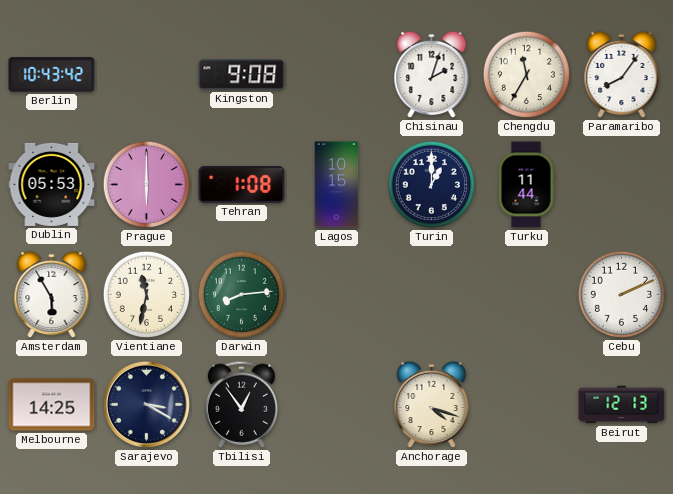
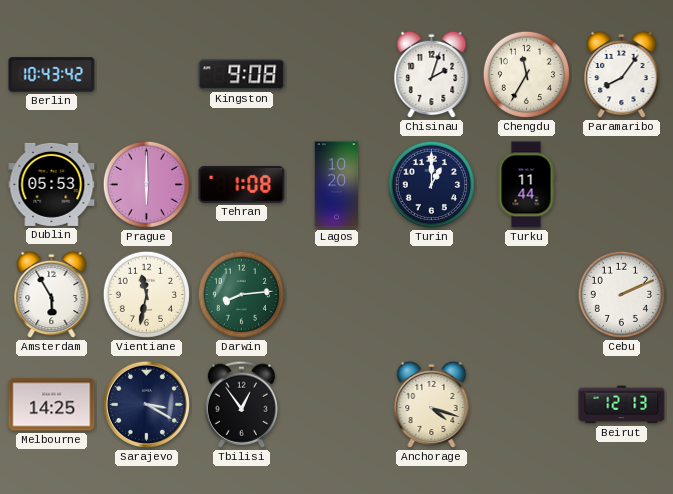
Lagos: 10:15 -> 10:20
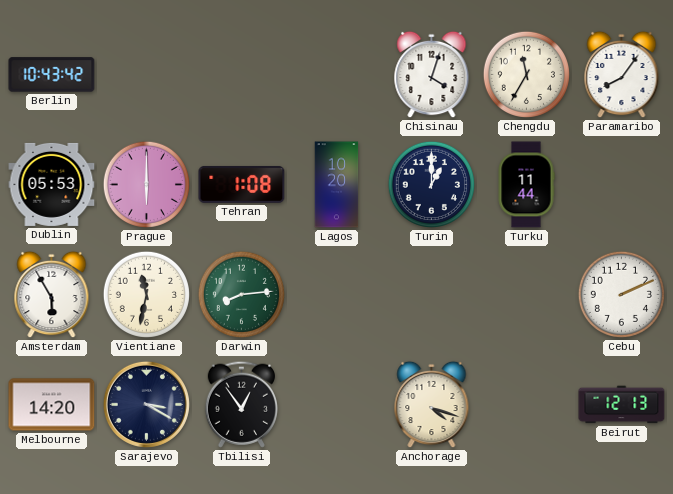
Kingston: 9:08 -> none
Chisinau: 2:03 -> 4:03
Melbourne: 14:25 -> 14:20
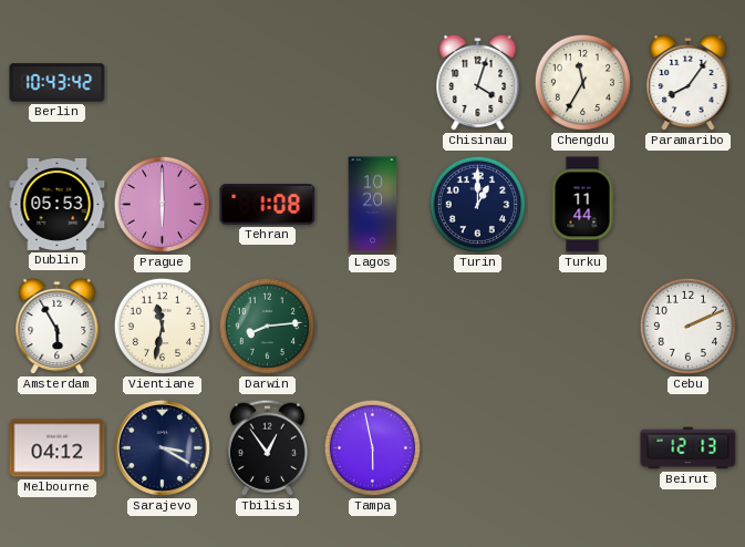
Melbourne: 14:20 -> 04:12
Tampa: none -> 5:58
Anchorage: 4:18 -> none
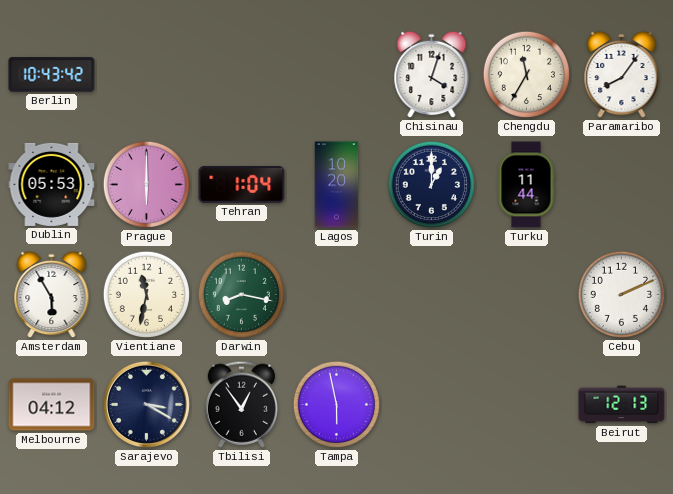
Tehran: 1:08 -> 1:04
Darwin: 8:14 -> 8:17
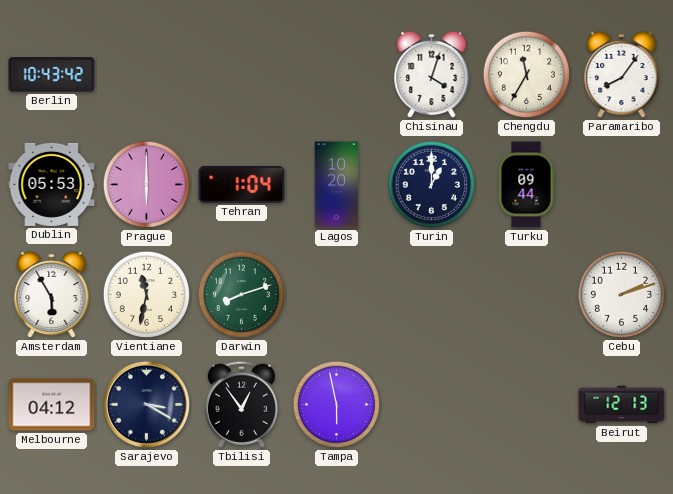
Turku: 11:44 -> 09:44
Darwin: 8:17 -> 8:12
Cebu: 2:11 -> 2:12
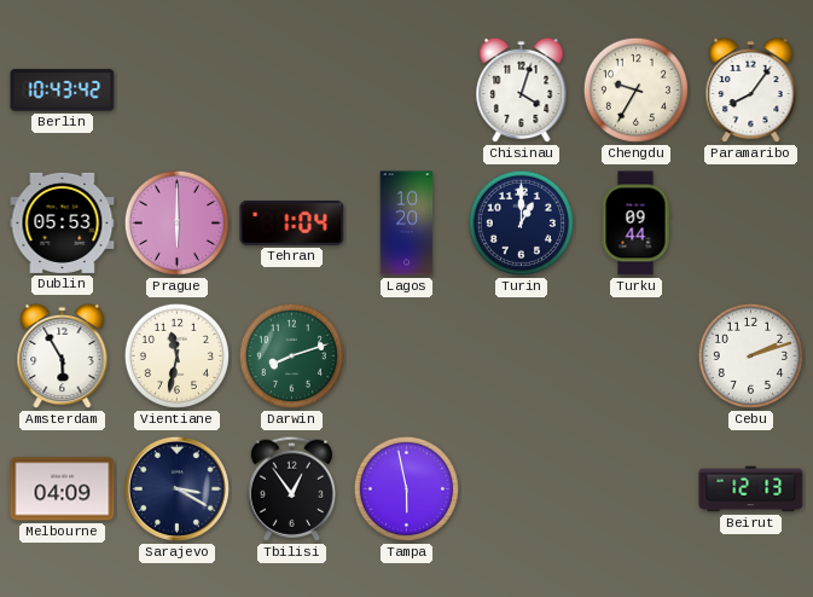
Chengdu: 11:35 -> 9:35
Melbourne: 04:12 -> 04:09
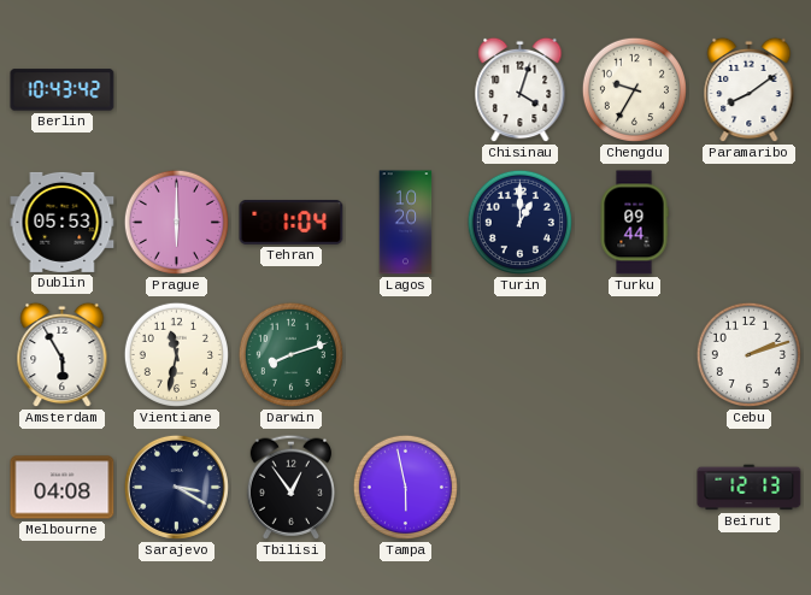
Paramaribo: 8:06 -> 8:09
Melbourne: 04:09 -> 04:08
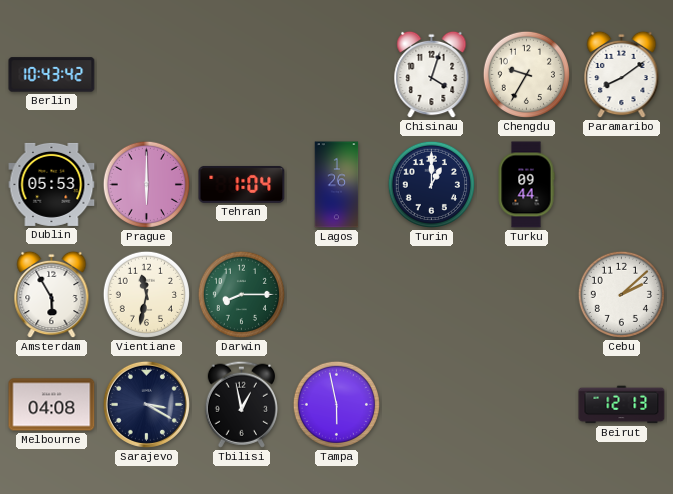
Lagos: 10:20 -> 1:26
Darwin: 8:12 -> 8:15
Cebu: 2:12 -> 2:08
Tbilisi: 12:54 -> 12:58
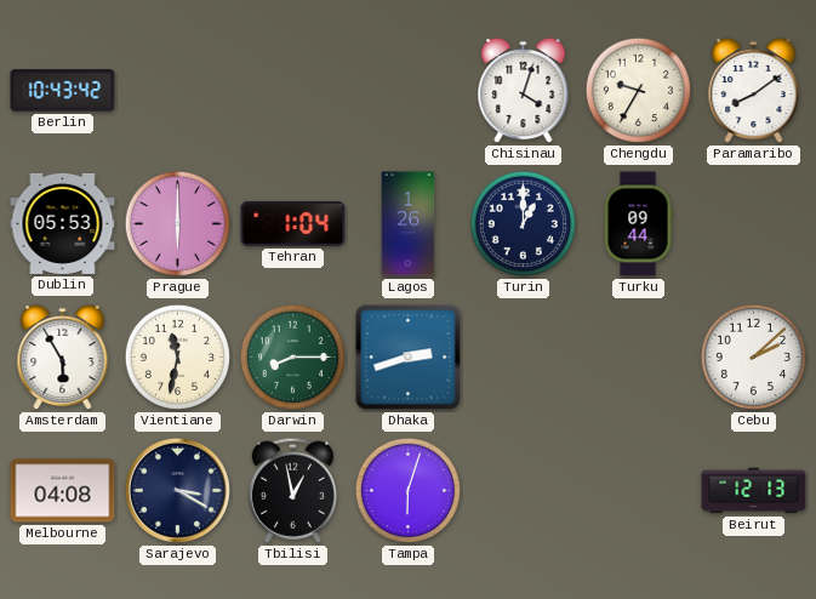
Dhaka: none -> 2:42
Tampa: 5:58 -> 6:03
